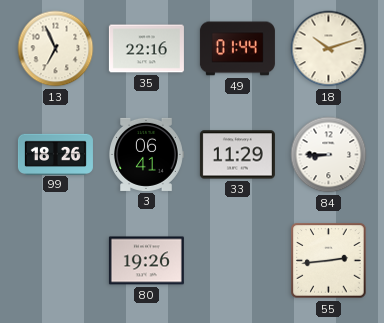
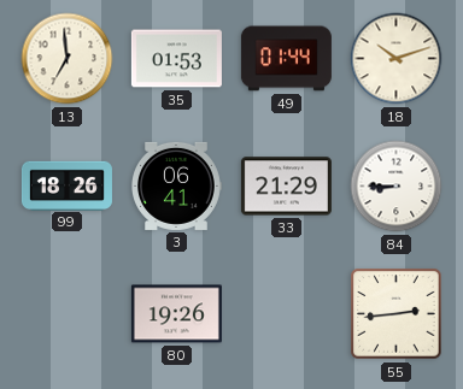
13: 6:56 -> 6:59
35: 22:16 -> 01:53
33: 11:29 -> 21:29
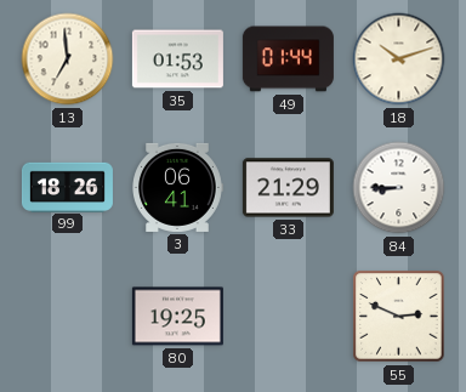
80: 19:26 -> 19:25
55: 2:44 -> 2:49
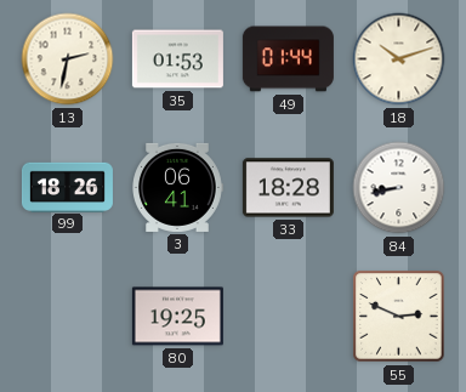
13: 6:59 -> 2:32
33: 21:29 -> 18:28
84: 8:45 -> 8:43
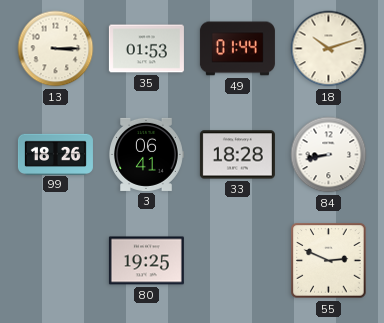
13: 2:32 -> 3:15
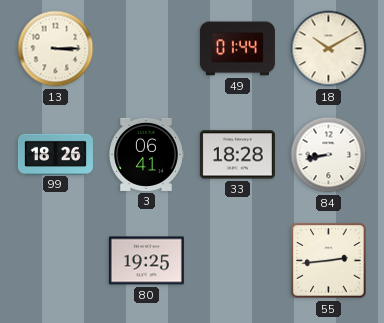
35: 01:53 -> none
18: 10:12 -> 10:10
55: 2:49 -> 2:44
